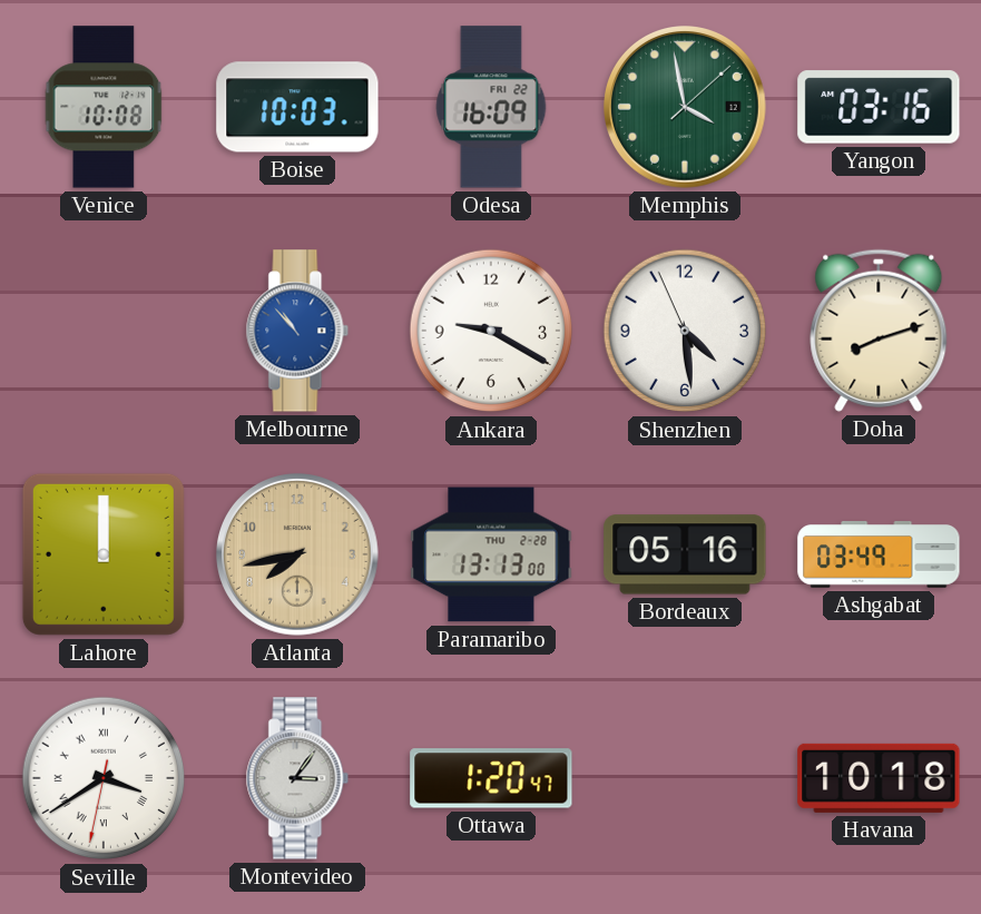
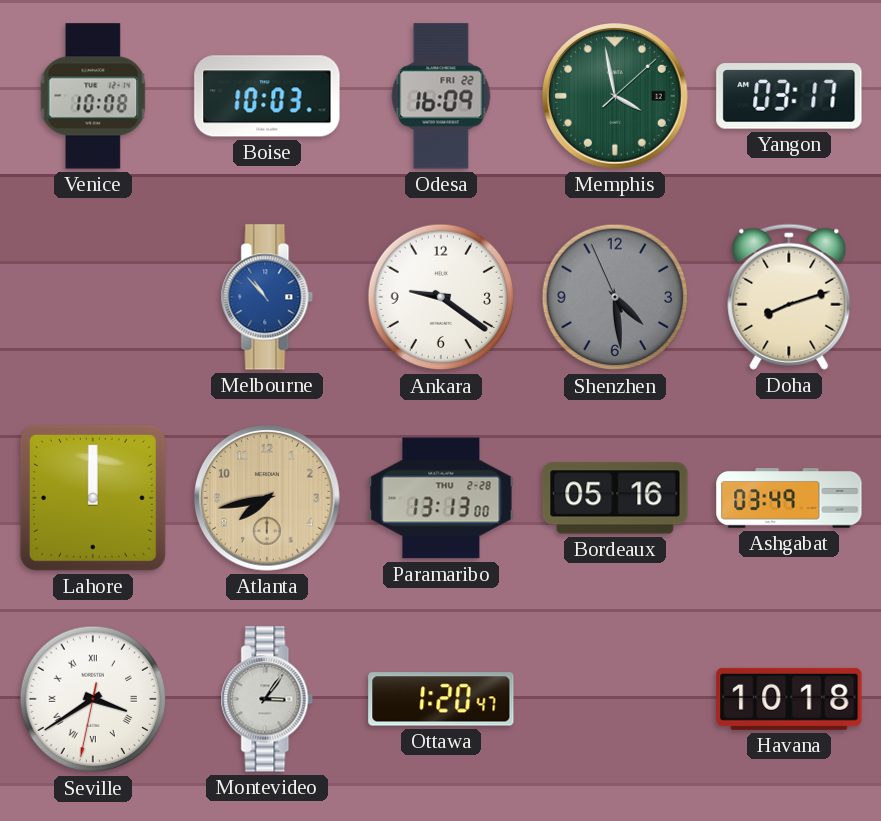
Yangon: 03:16 -> 03:17
Ankara: 9:20 -> 9:21
Shenzhen dial: white -> grey
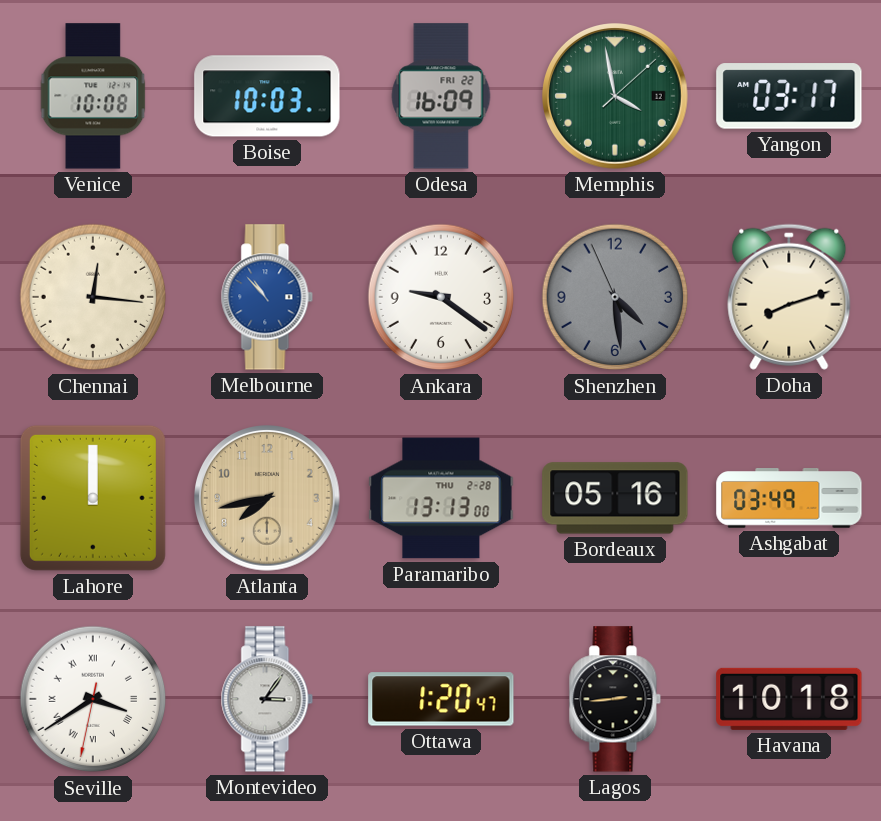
Chennai: none -> 12:16
Lagos: none -> 2:44
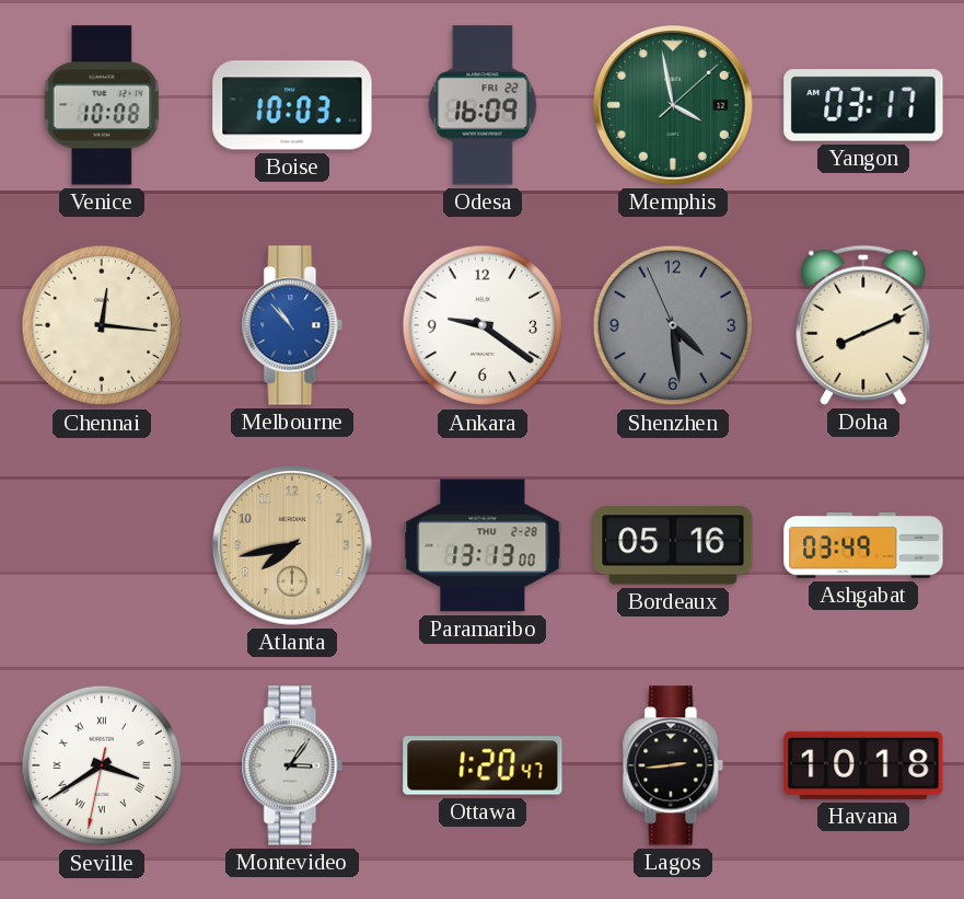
Doha: 8:12 -> 8:11
Lahore: 12:00 -> none
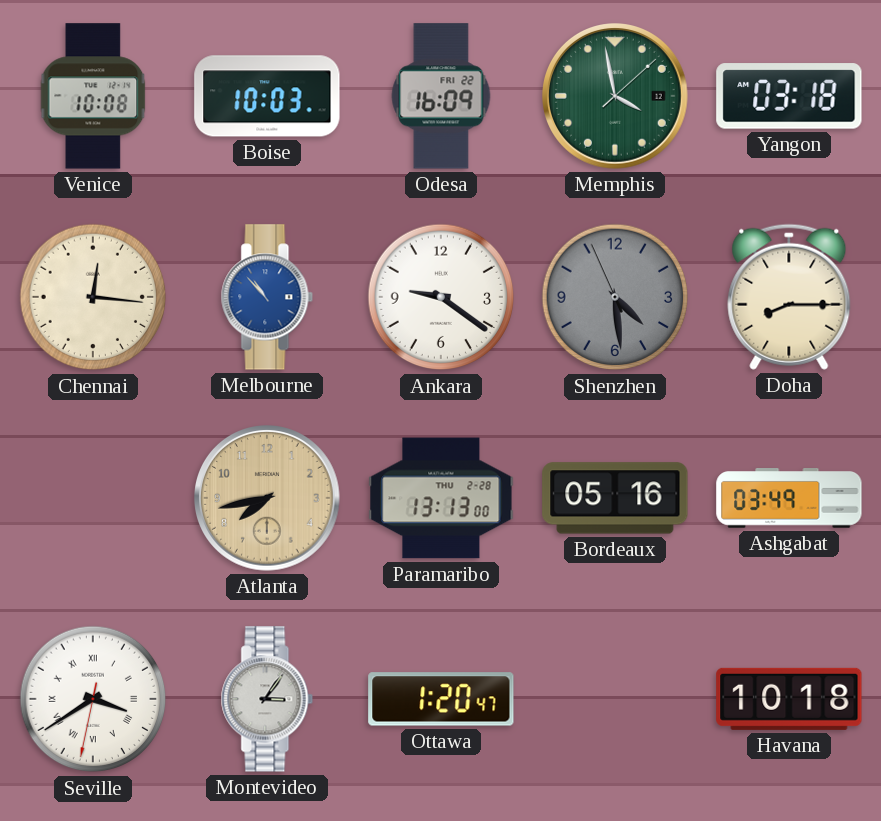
Yangon: 03:17 -> 03:18
Doha: 8:11 -> 8:15
Lagos: 2:44 -> none
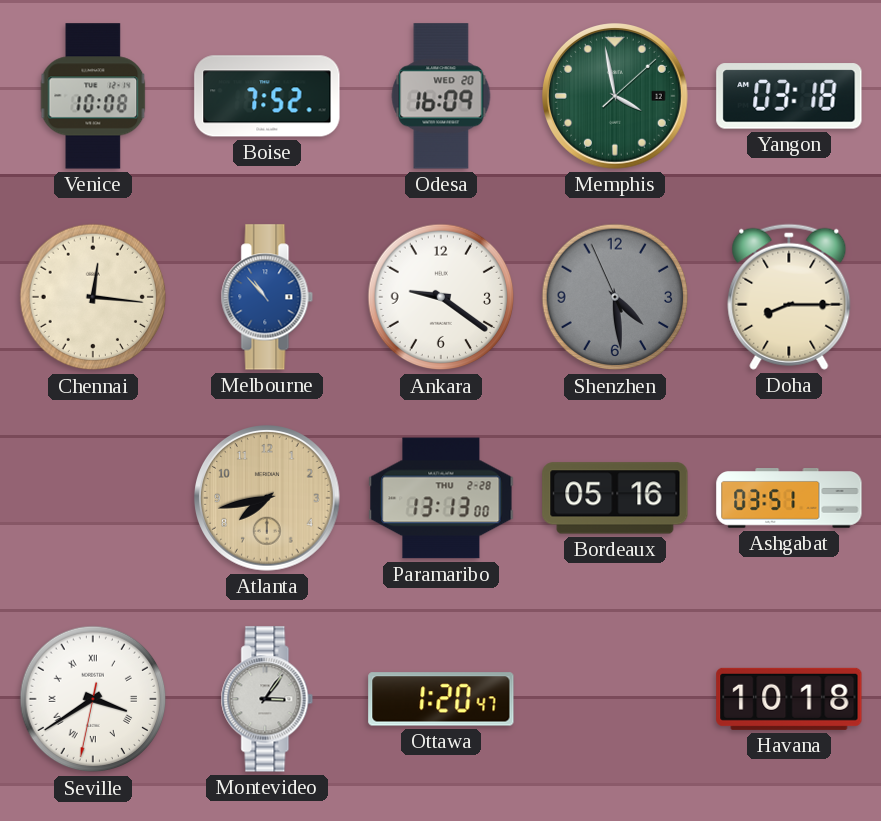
Boise: 10:03 -> 7:52
Odesa date: FRI 22 -> WED 20
Ashgabat: 03:49 -> 03:51
